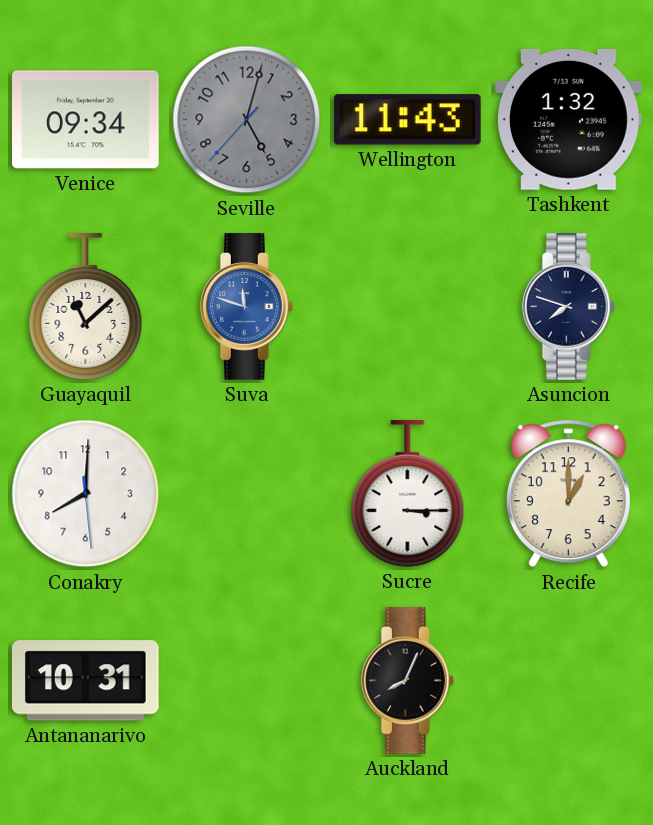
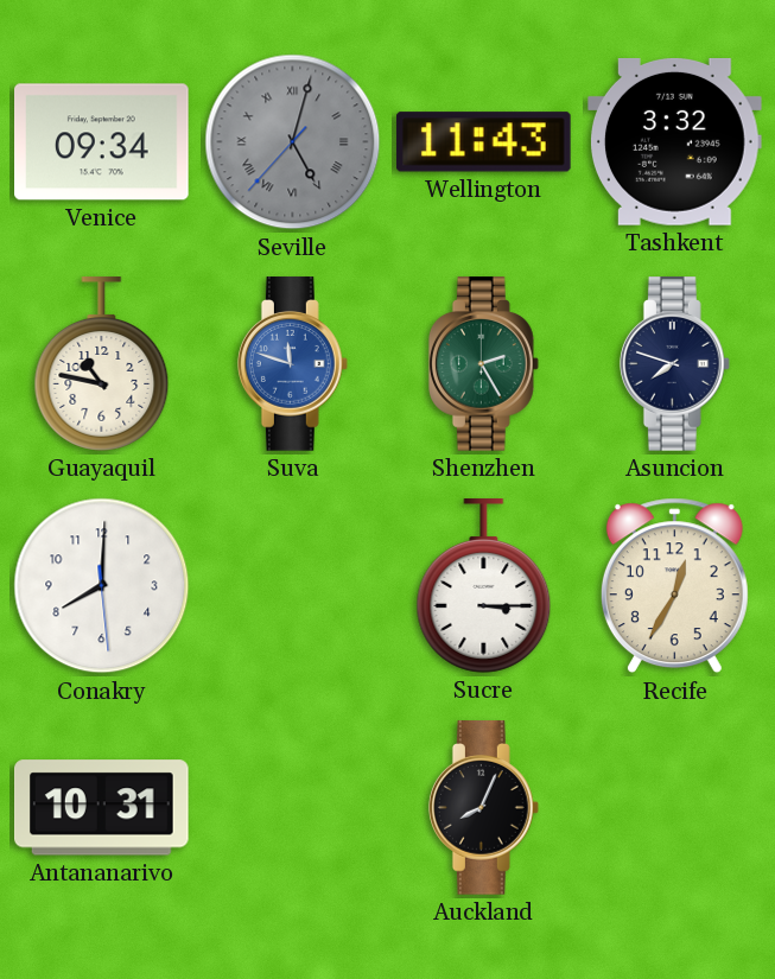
Seville numerals: Arabic -> Roman
Tashkent: 1:32 -> 3:32
Guayaquil: 11:08 -> 10:47
Shenzhen: none -> 2:25
Recife: 1:00 -> 12:35
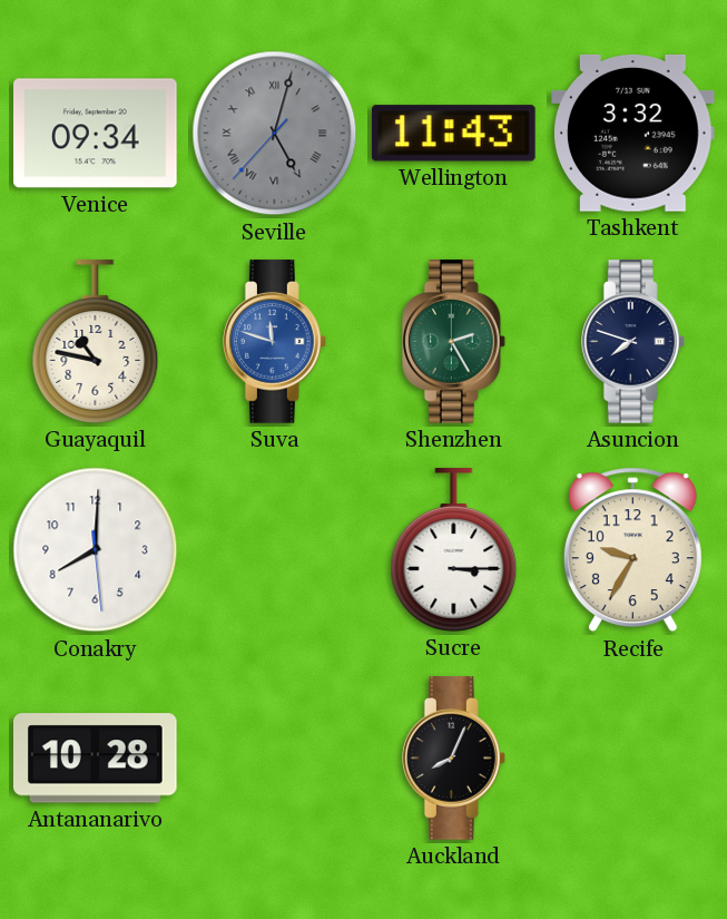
Recife: 12:35 -> 9:35
Antananarivo: 10:31 -> 10:28
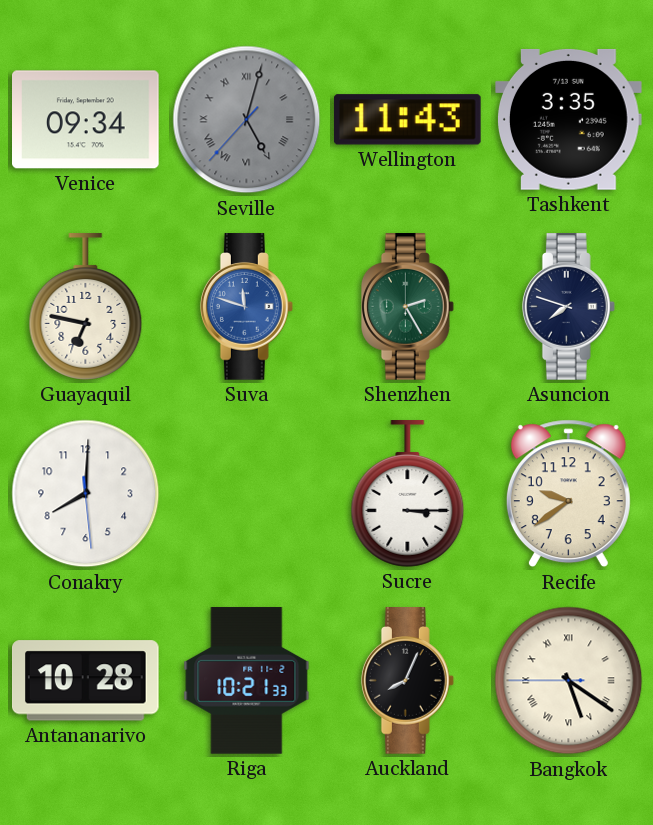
Tashkent: 3:32 -> 3:35
Guayaquil: 10:47 -> 6:47
Recife: 9:35 -> 9:39
Riga: none -> 10:21
Bangkok: none -> 5:20
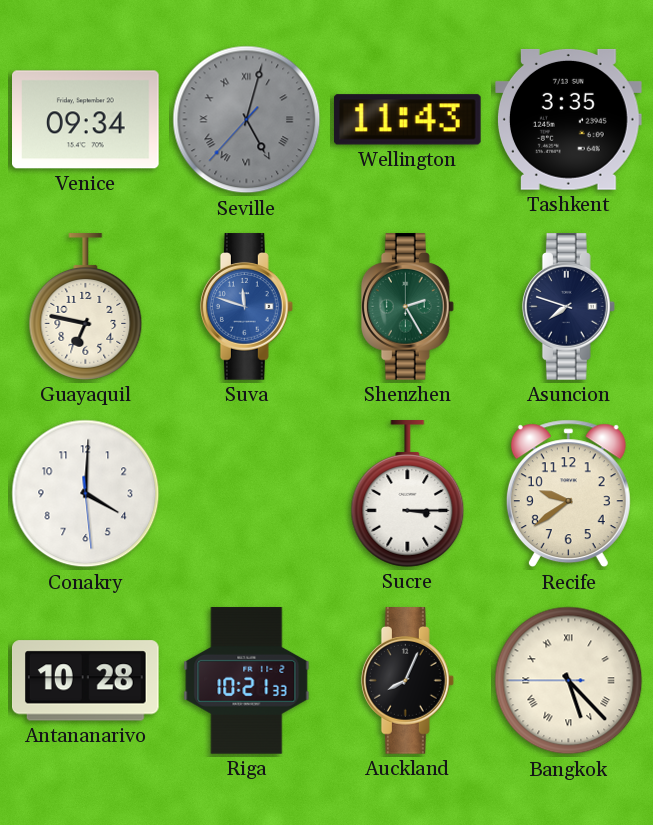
Conakry: 8:00 -> 4:00
Bangkok: 5:20 -> 5:22
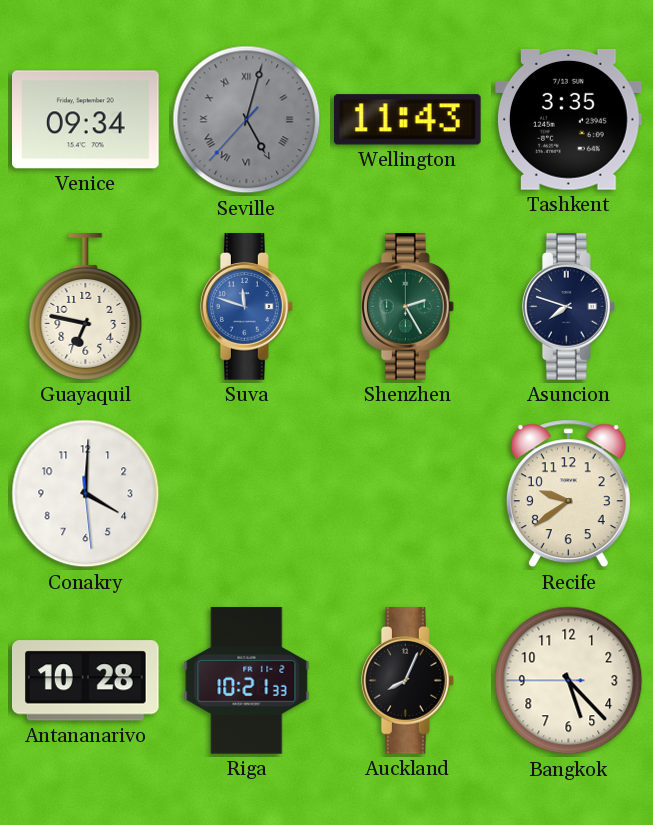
Sucre: 3:15 -> none
Bangkok numerals: Roman -> Arabic
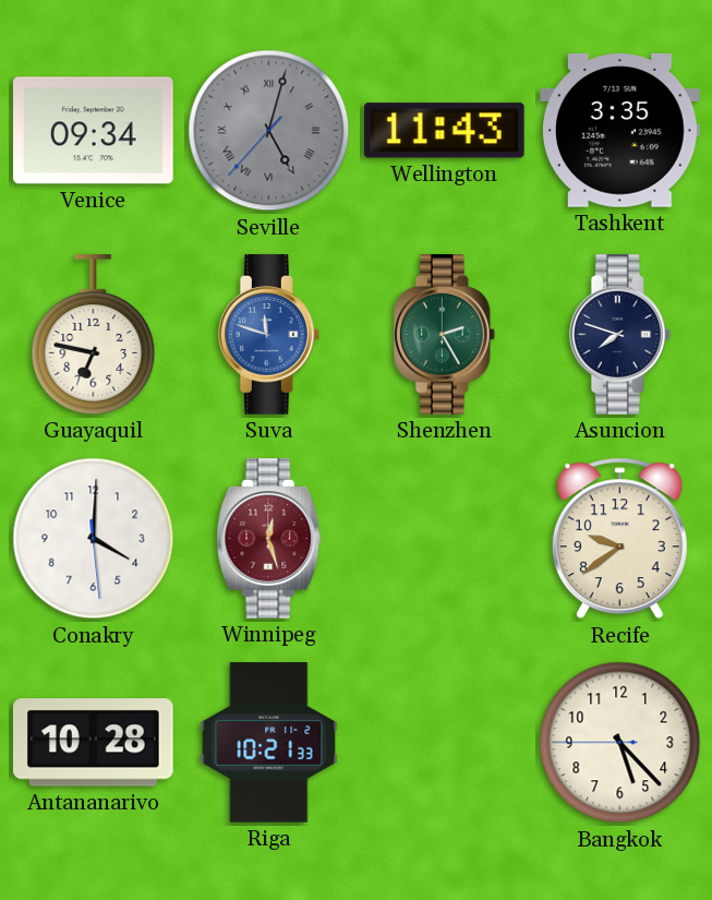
Winnipeg: none -> 12:27
Auckland: 8:04 -> none
